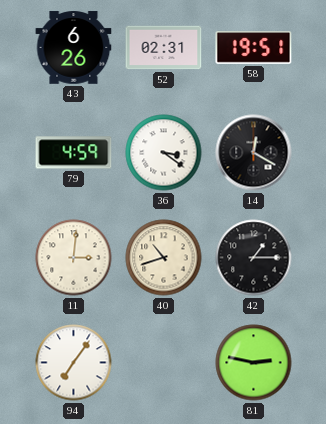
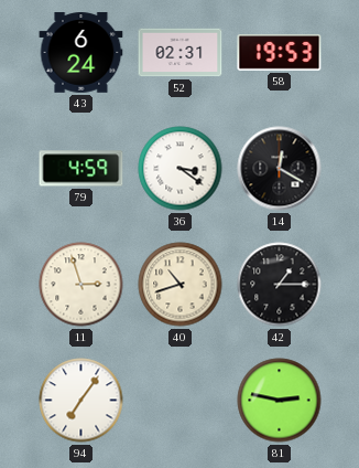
43: 6:26 -> 6:24
58: 19:51 -> 19:53
11: 3:01 -> 2:57
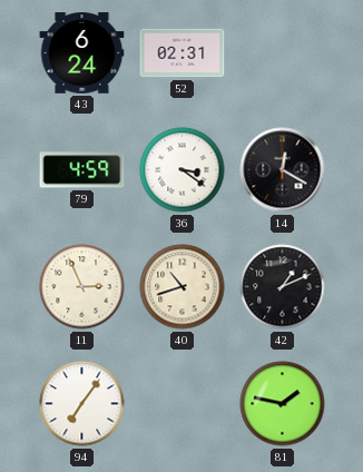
58: 19:53 -> none
11: 2:57 -> 2:56
42: 1:15 -> 1:11
81: 2:47 -> 1:47
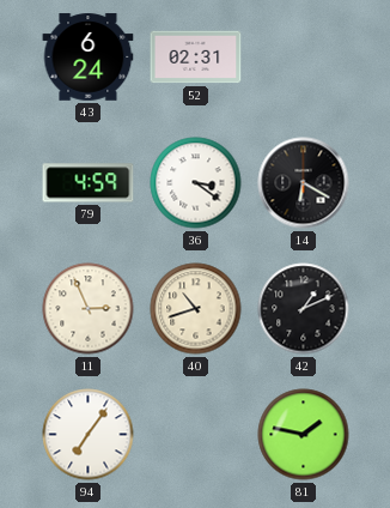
14: 12:20 -> 6:20
